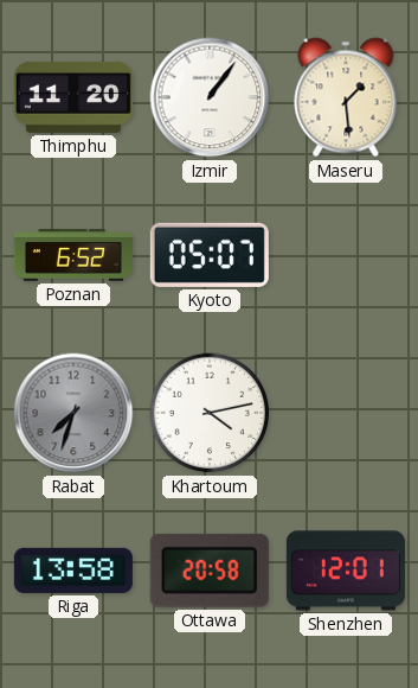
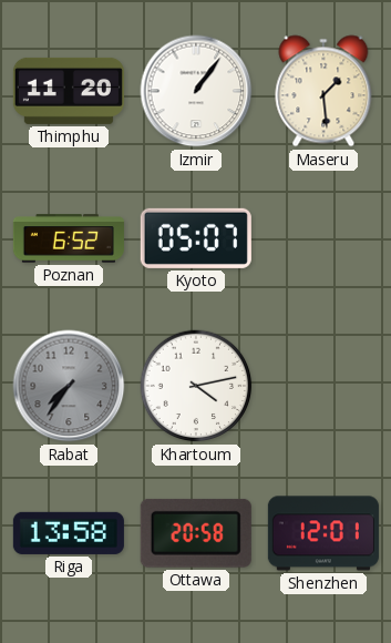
Rabat: 7:33 -> 7:36
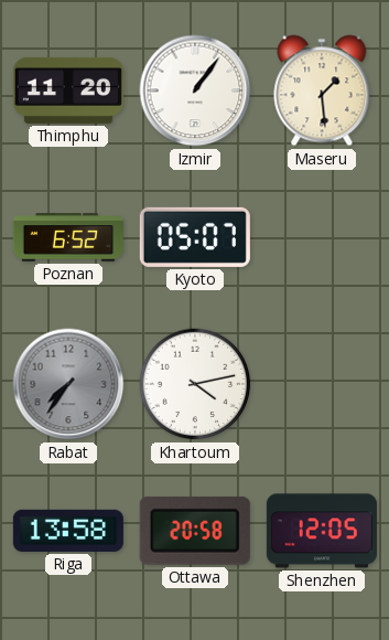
Shenzhen: 12:01 -> 12:05
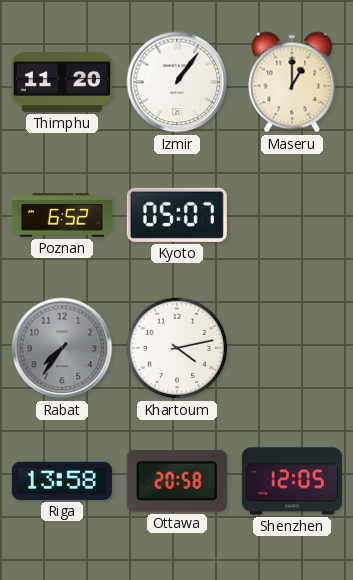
Maseru: 1:29 -> 1:00
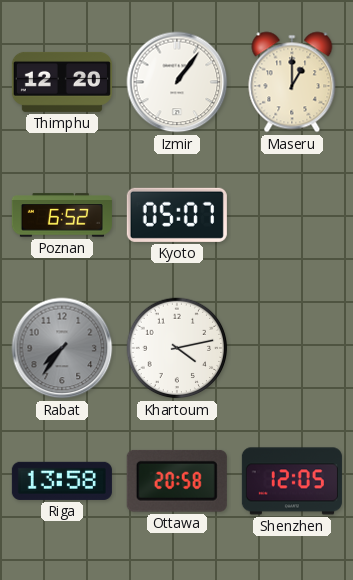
Thimphu: 11:20 -> 12:20
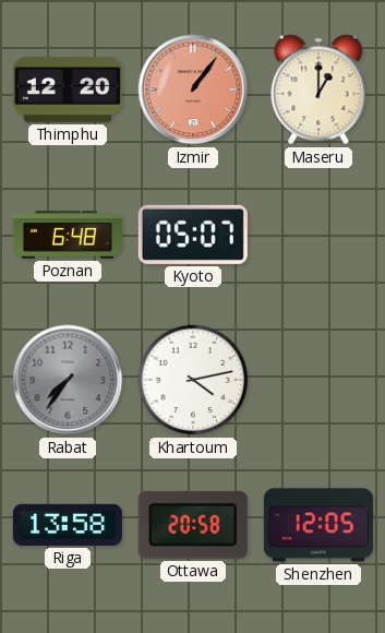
Izmir dial: white -> salmon
Poznan: 6:52 -> 6:48
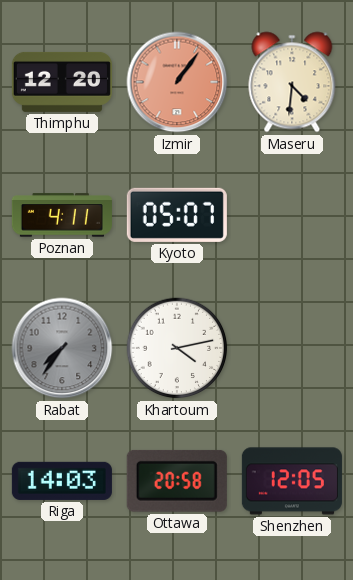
Maseru: 1:00 -> 4:31
Poznan: 6:48 -> 4:11
Riga: 13:58 -> 14:03
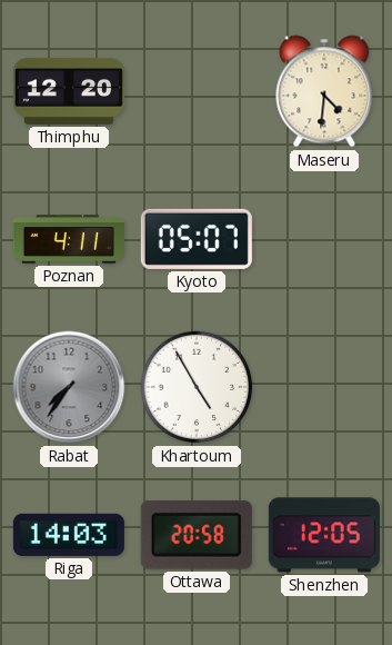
Izmir: 1:06 -> none
Khartoum: 4:13 -> 4:55
